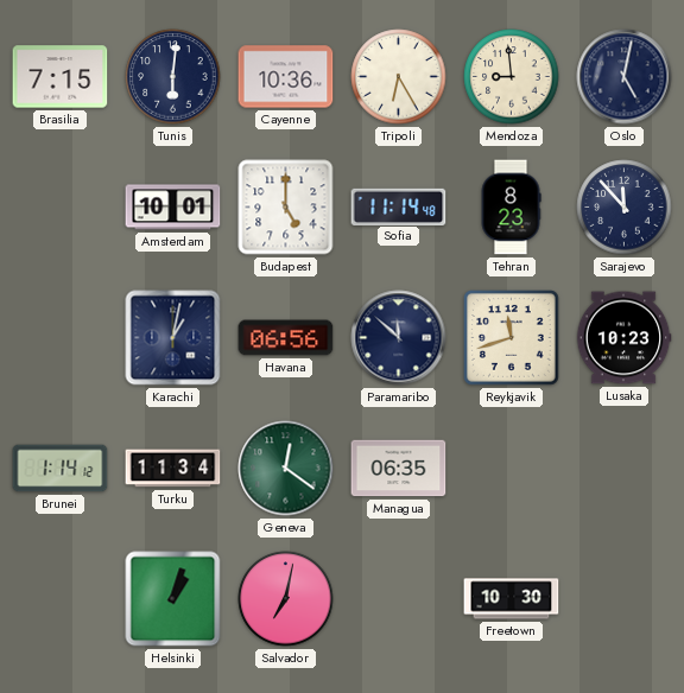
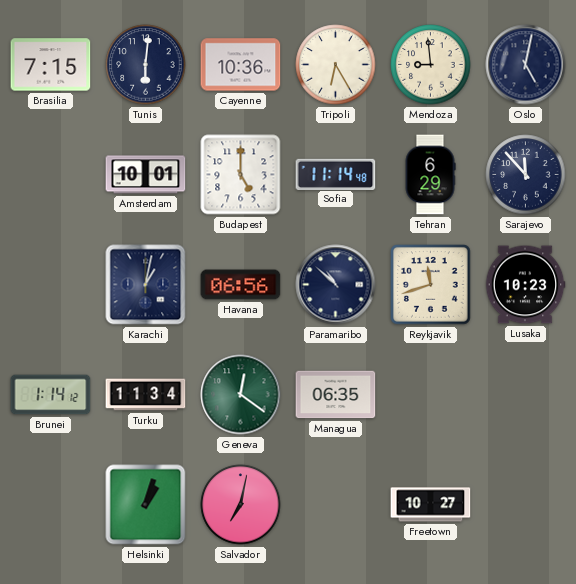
Tehran: 8:23 -> 6:29
Paramaribo: 11:52 -> 10:52
Freetown: 10:30 -> 10:27
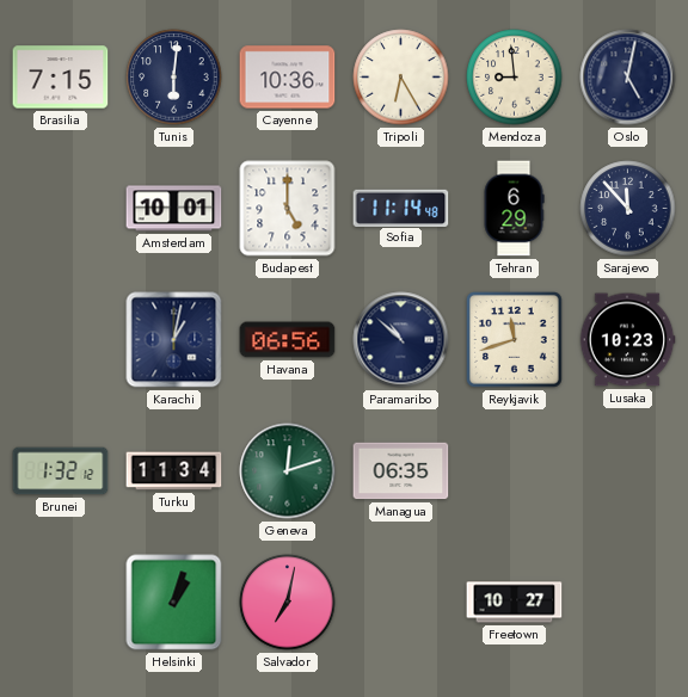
Brunei: 1:14 -> 1:32
Geneva: 12:21 -> 12:12
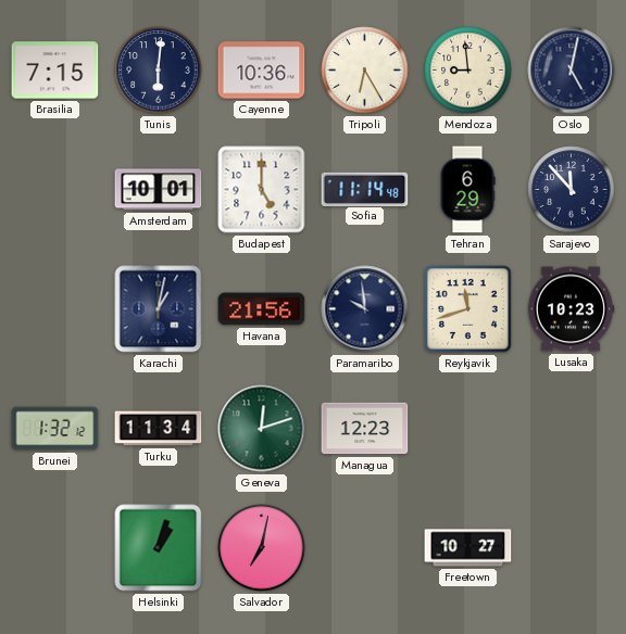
Havana: 06:56 -> 21:56
Paramaribo: 10:52 -> 9:59
Managua: 06:35 -> 12:23
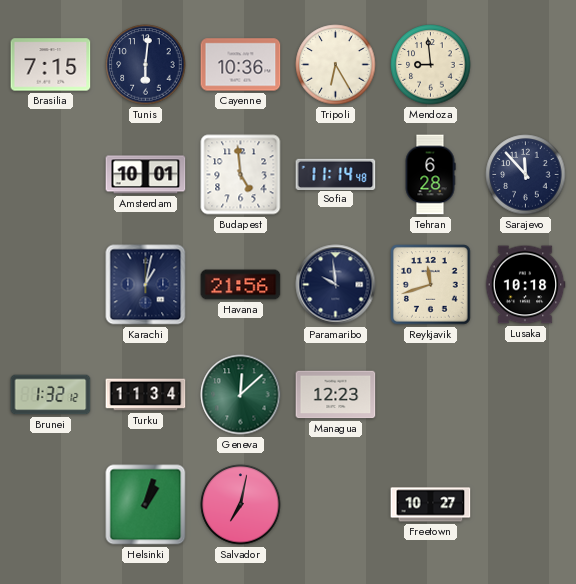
Oslo: 5:02 -> none
Budapest: 5:00 -> 4:59
Tehran: 6:29 -> 6:28
Lusaka: 10:23 -> 10:18
Geneva: 12:12 -> 12:08
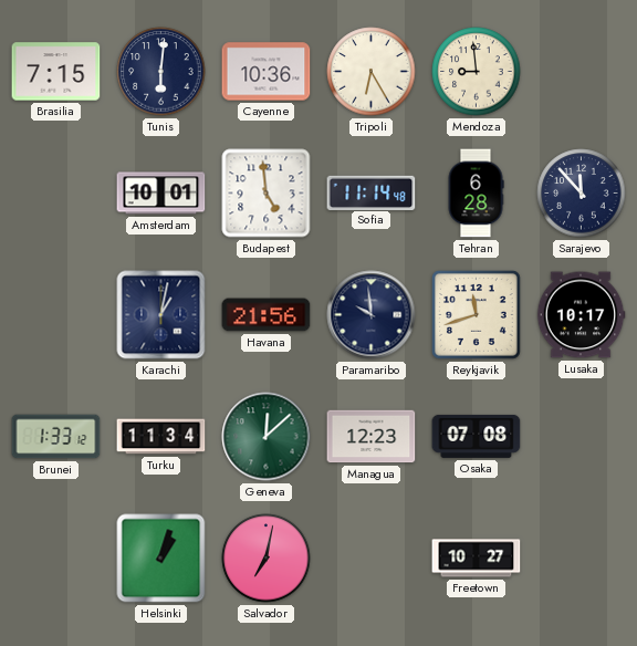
Lusaka: 10:18 -> 10:17
Brunei: 1:32 -> 1:33
Osaka: none -> 07:08
